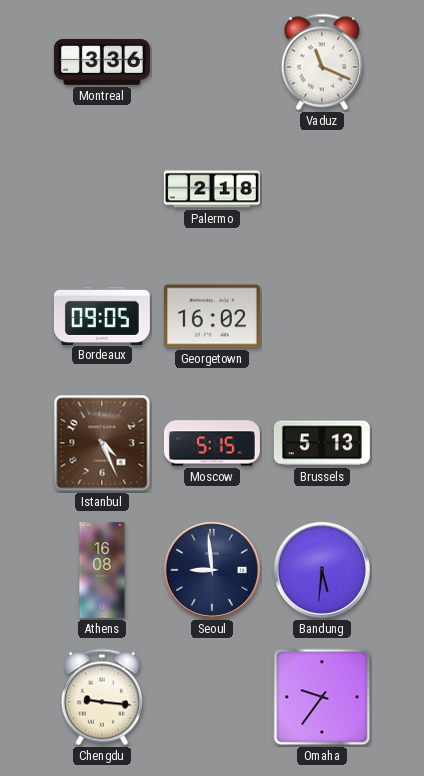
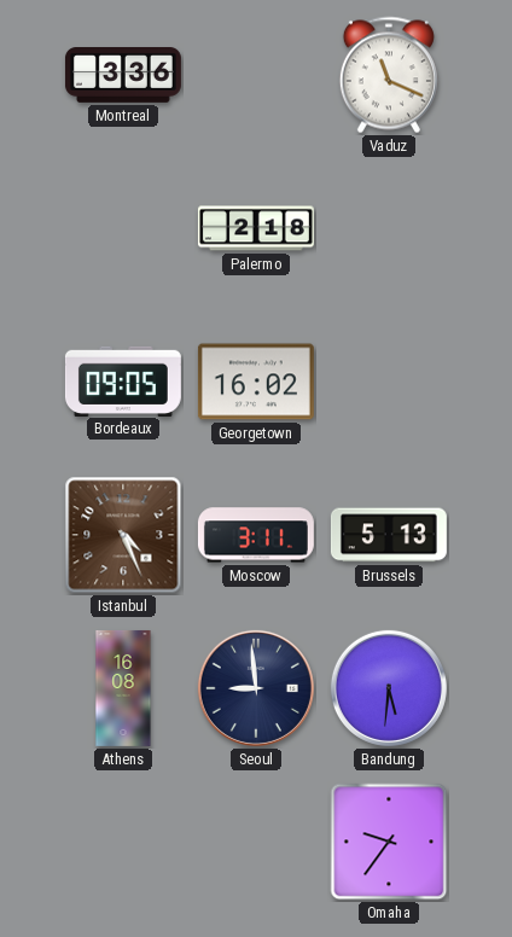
Moscow: 5:15 -> 3:11
Chengdu: 9:16 -> none
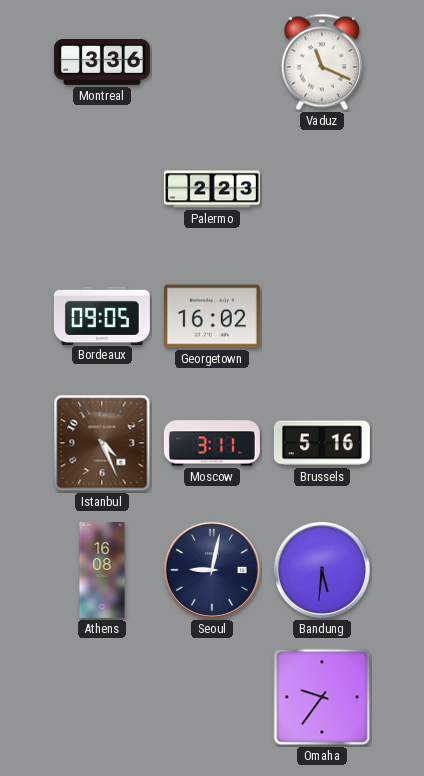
Palermo: 2:18 -> 2:23
Brussels: 5:13 -> 5:16
Seoul: 8:59 -> 9:02
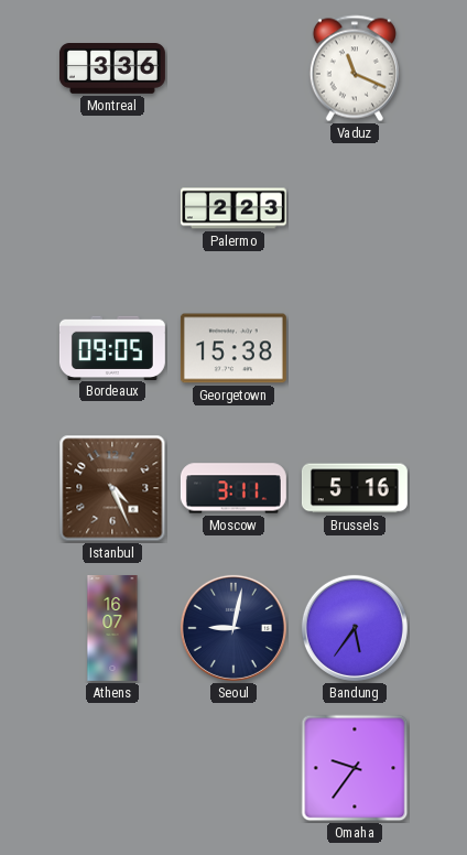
Georgetown: 16:02 -> 15:38
Athens: 16:08 -> 16:07
Bandung: 5:31 -> 5:36
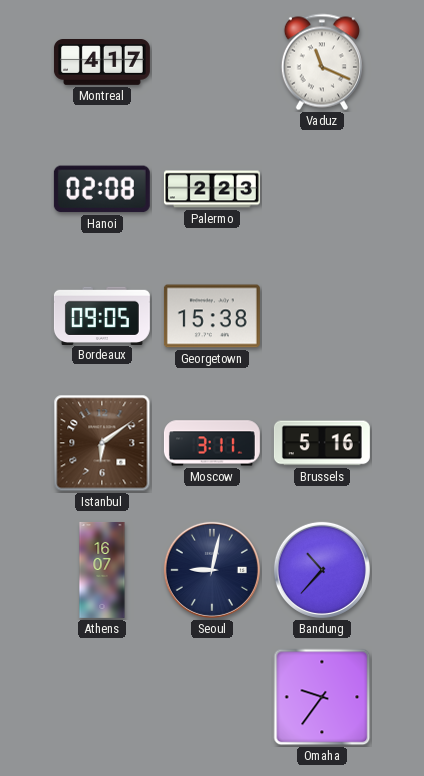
Montreal: 3:36 -> 4:17
Hanoi: none -> 02:08
Istanbul: 4:26 -> 6:09
Bandung: 5:36 -> 10:37
